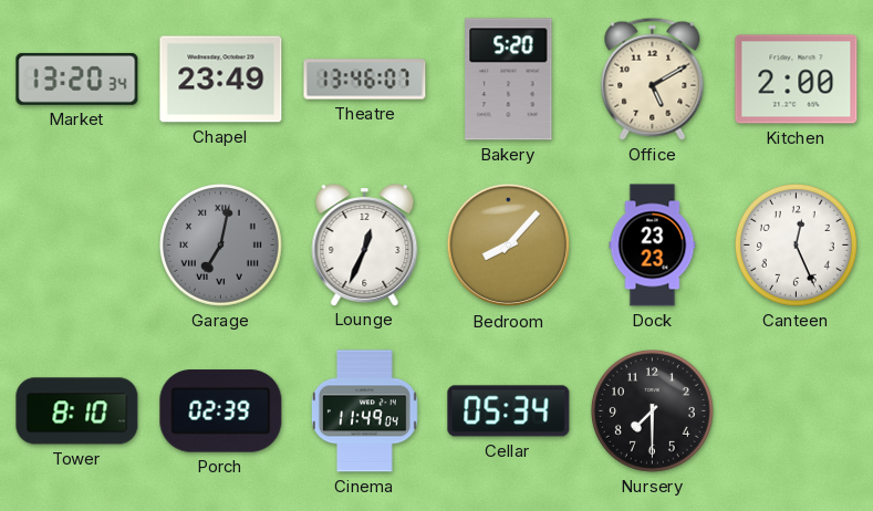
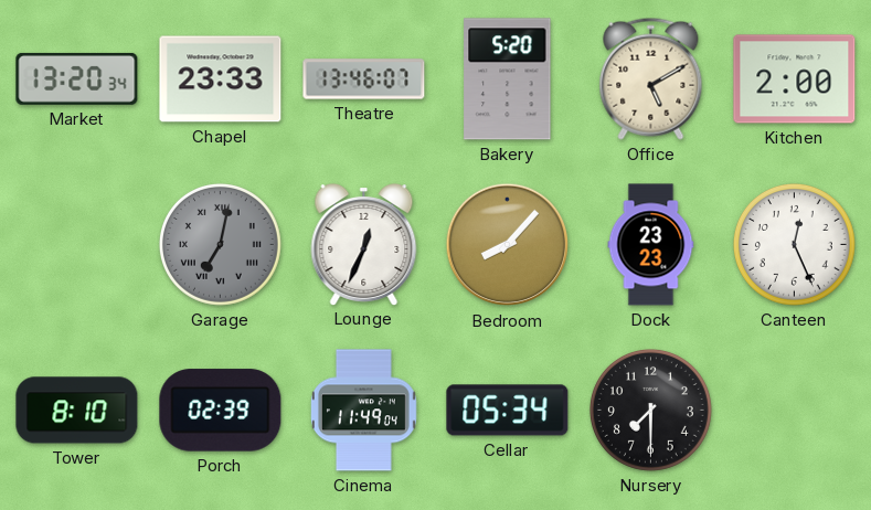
Chapel: 23:49 -> 23:33
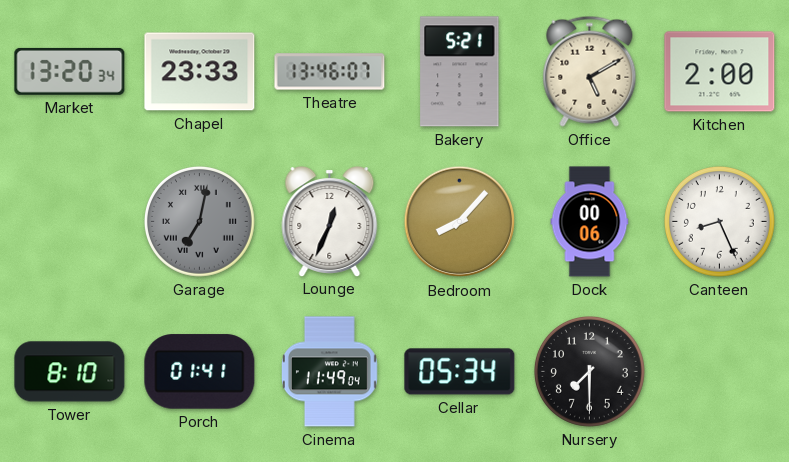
Bakery: 5:20 -> 5:21
Dock: 23:23 -> 00:06
Canteen: 12:26 -> 8:26
Porch: 02:39 -> 01:41
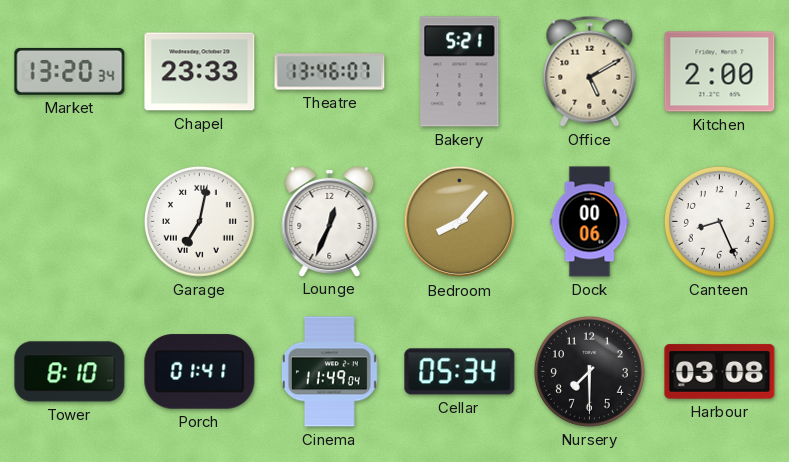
Garage dial: grey -> white
Harbour: none -> 03:08
